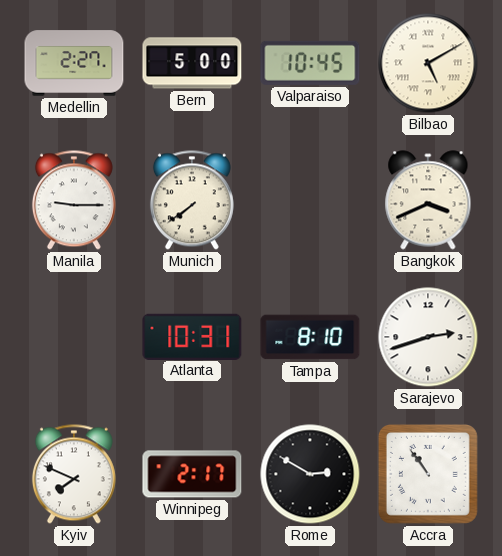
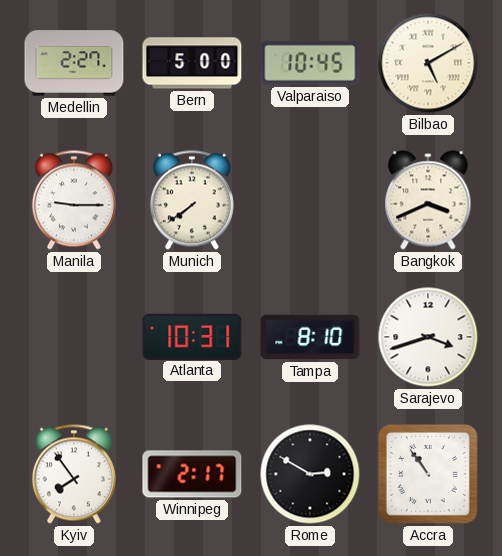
Sarajevo: 2:42 -> 3:42
Kyiv: 7:49 -> 7:54
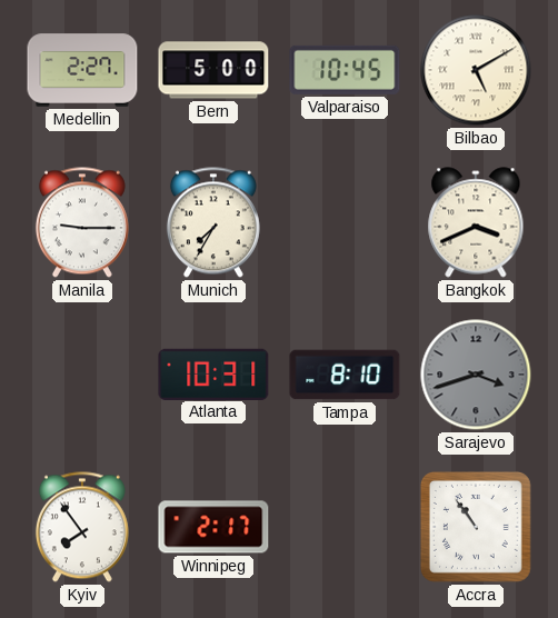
Munich: 7:39 -> 7:35
Sarajevo dial: white -> grey
Rome: 2:50 -> none
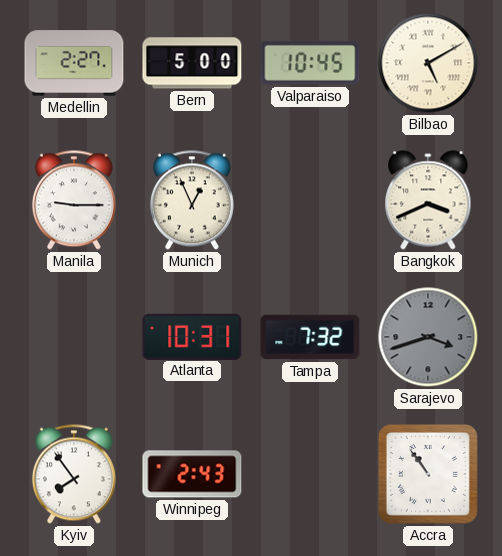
Munich: 7:35 -> 12:56
Tampa: 8:10 -> 7:32
Winnipeg: 2:17 -> 2:43
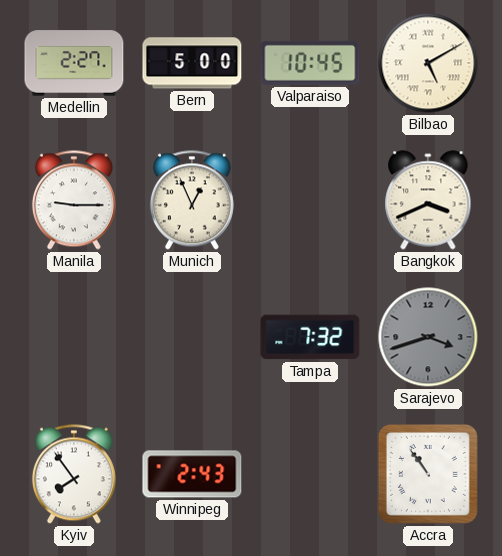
Atlanta: 10:31 -> none
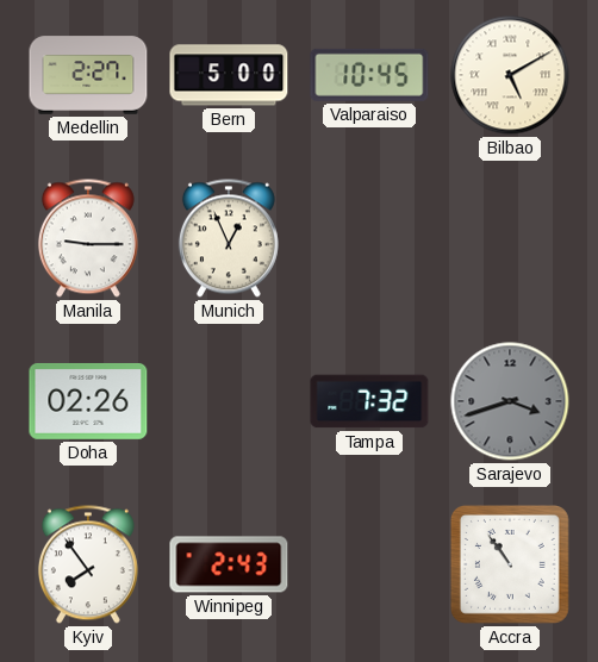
Bangkok: 3:41 -> none
Doha: none -> 02:26
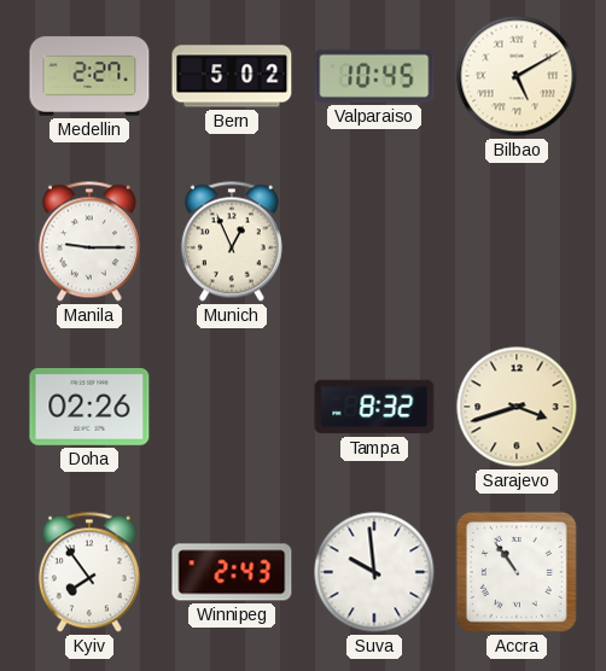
Bern: 5:00 -> 5:02
Tampa: 7:32 -> 8:32
Sarajevo dial: grey -> cream
Suva: none -> 9:59
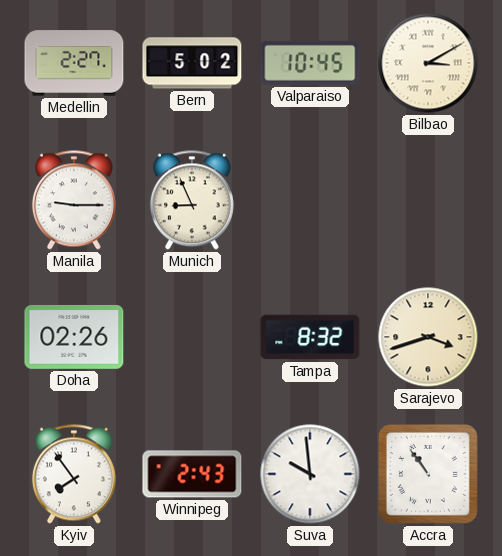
Bilbao: 5:10 -> 3:10
Munich: 12:56 -> 8:56
